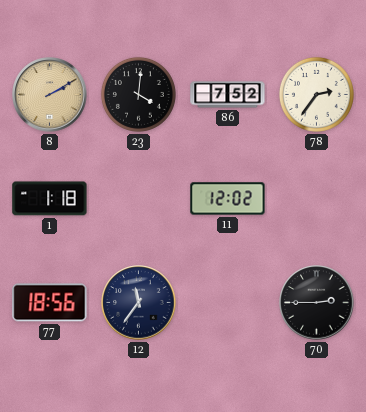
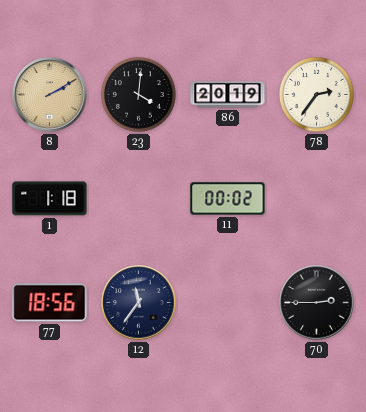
86: 7:52 -> 20:19
11: 12:02 -> 00:02
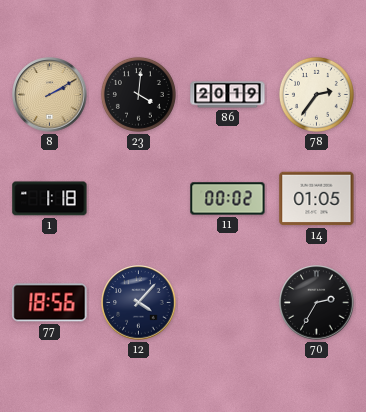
14: none -> 01:05
12: 11:36 -> 4:07
70: 2:45 -> 2:35
